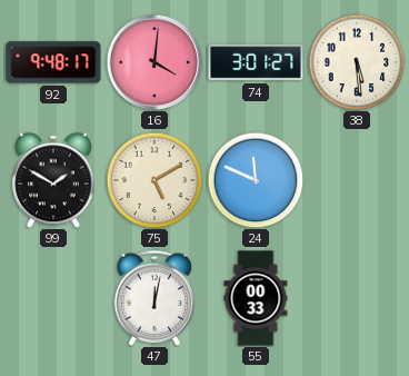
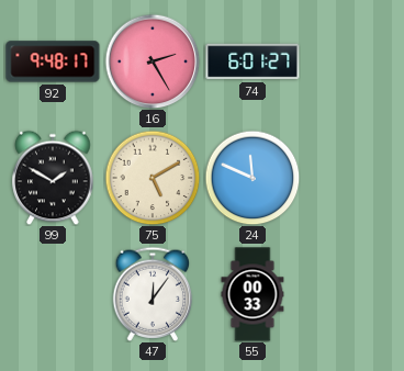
16: 4:01 -> 2:25
74: 3:01 -> 6:01
38: 5:29 -> none
47: 12:02 -> 12:06
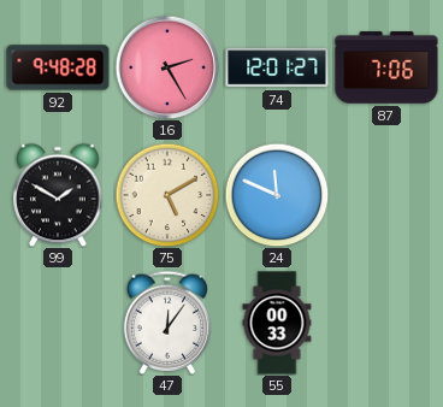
92: 9:48:17 -> 9:48:28
74: 6:01 -> 12:01
87: none -> 7:06
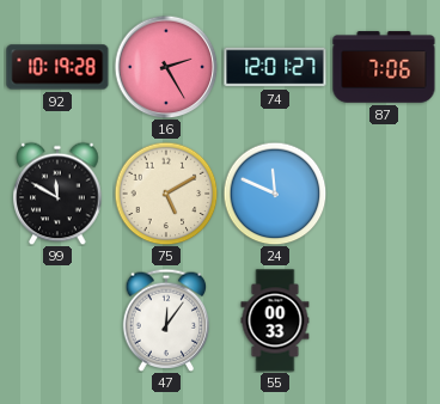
92: 9:48 -> 10:19
99: 1:50 -> 11:50
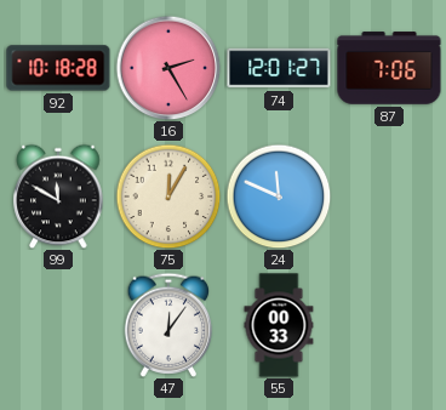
92: 10:19 -> 10:18
75: 5:10 -> 12:05
